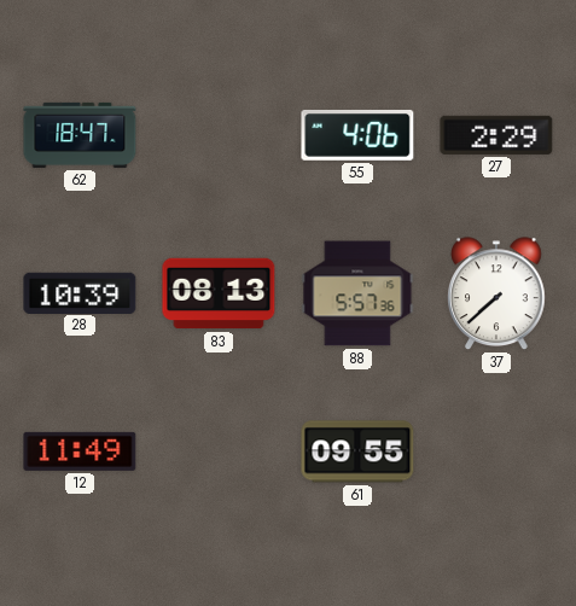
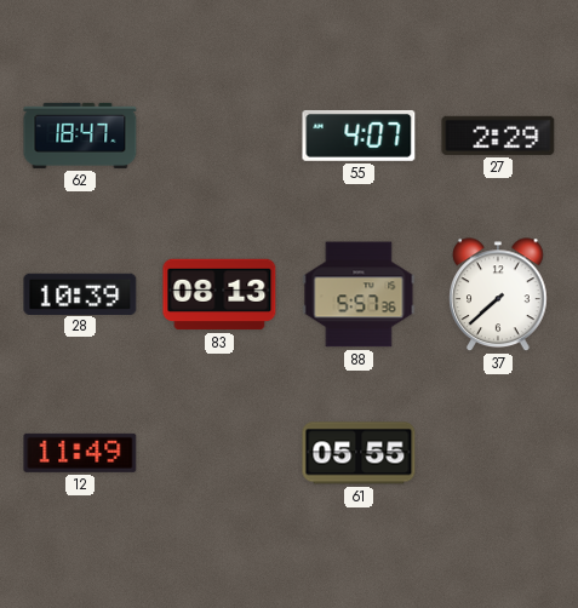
55: 4:06 -> 4:07
61: 09:55 -> 05:55
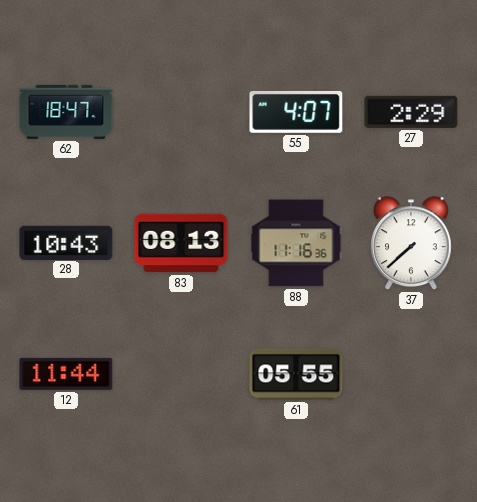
28: 10:39 -> 10:43
88: 5:57 -> 11:16
12: 11:49 -> 11:44
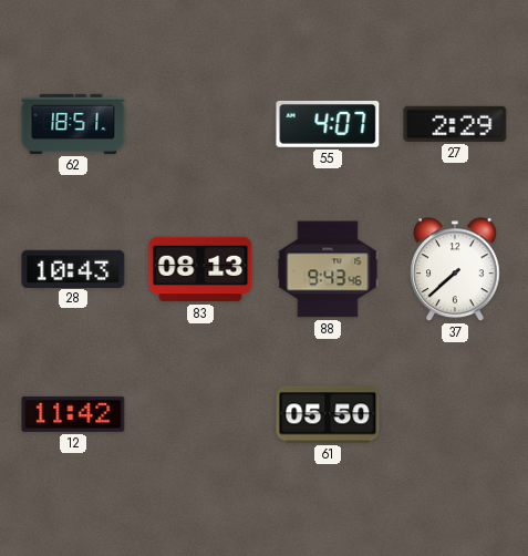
62: 18:47 -> 18:51
88: 11:16 -> 9:43
12: 11:44 -> 11:42
61: 05:55 -> 05:50
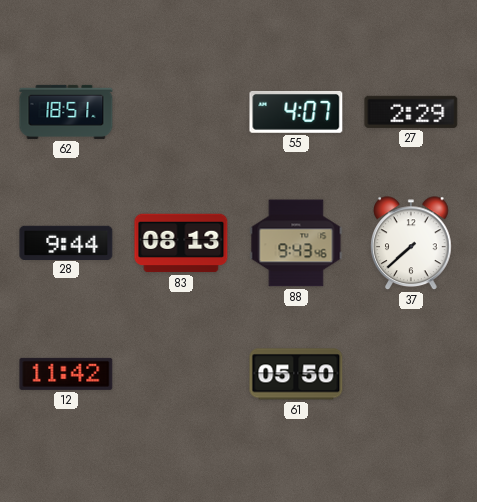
28: 10:43 -> 9:44
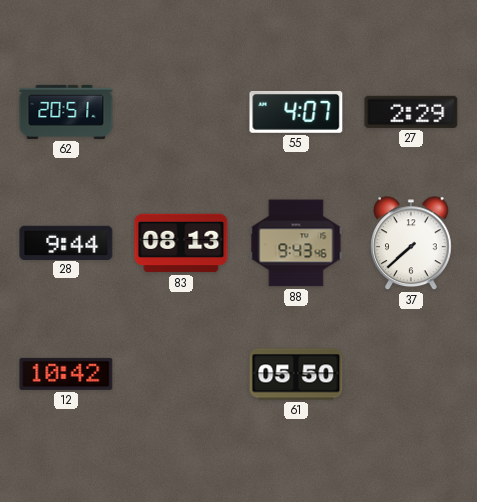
62: 18:51 -> 20:51
12: 11:42 -> 10:42
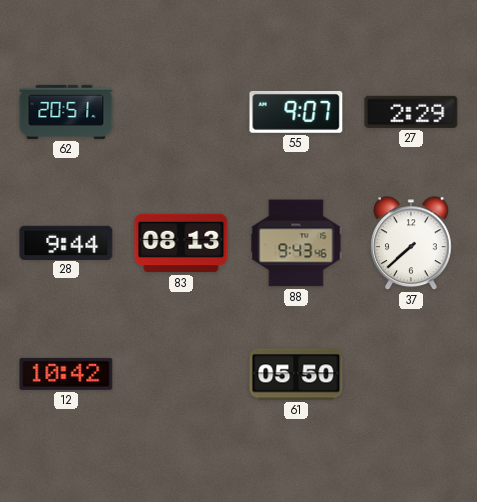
55: 4:07 -> 9:07
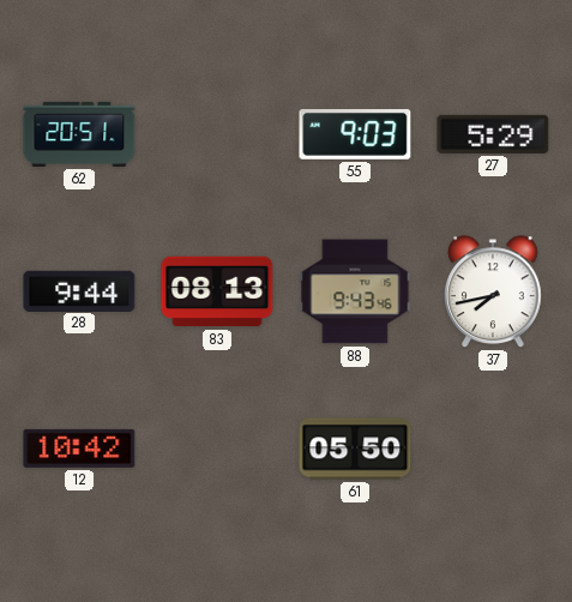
55: 9:07 -> 9:03
27: 2:29 -> 5:29
37: 7:38 -> 7:43
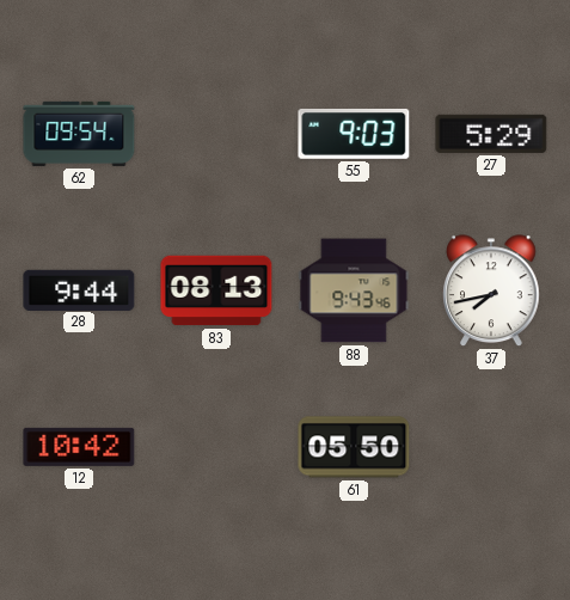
62: 20:51 -> 09:54
